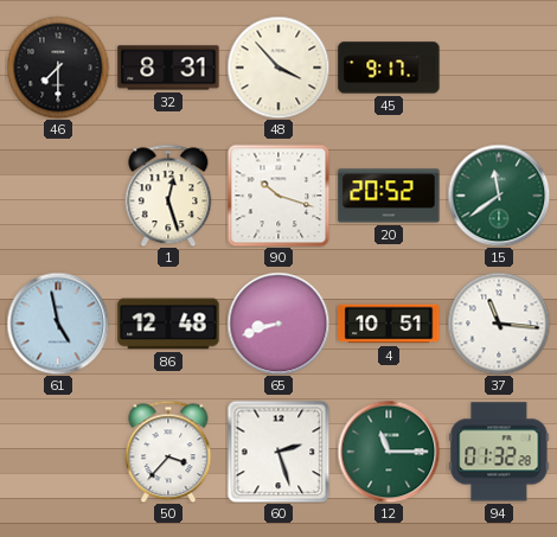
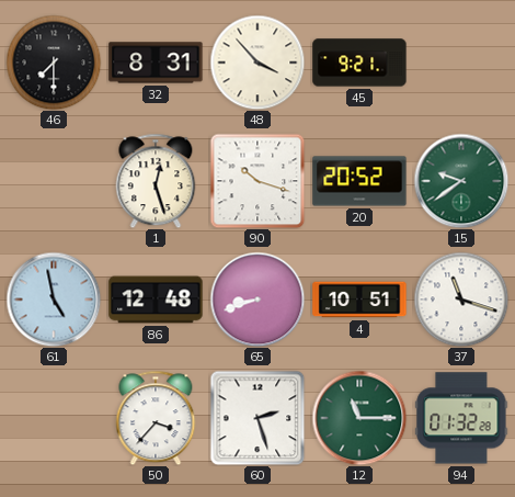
45: 9:17 -> 9:21
15: 11:39 -> 9:39
37: 11:16 -> 11:18
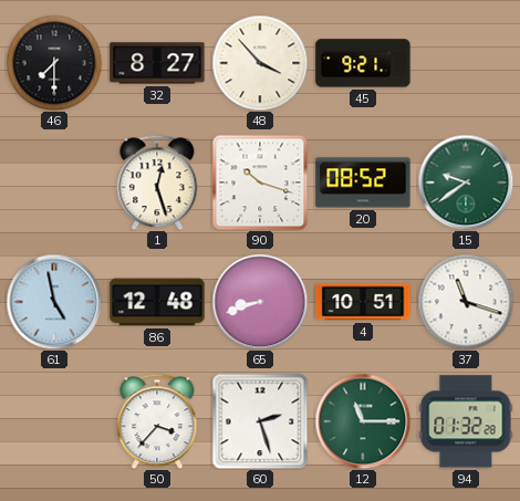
32: 8:31 -> 8:27
20: 20:52 -> 08:52
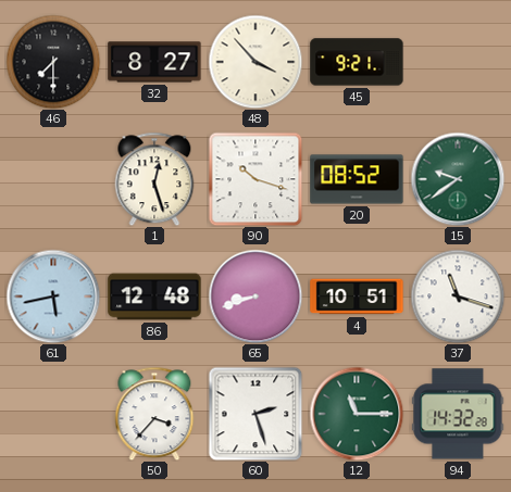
61: 4:58 -> 5:43
94: 01:32 -> 14:32
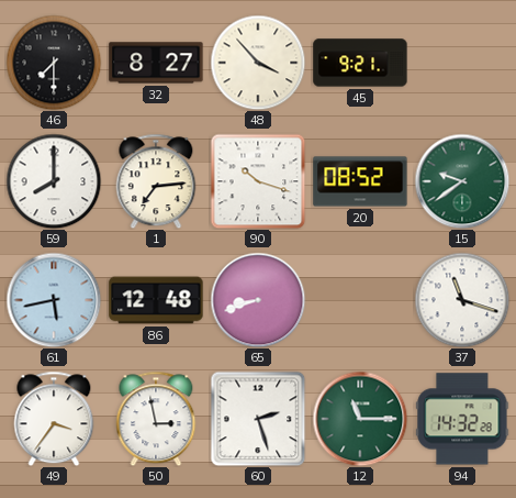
59: none -> 8:00
1: 12:27 -> 7:14
4: 10:51 -> none
49: none -> 3:36
50: 3:37 -> 2:58
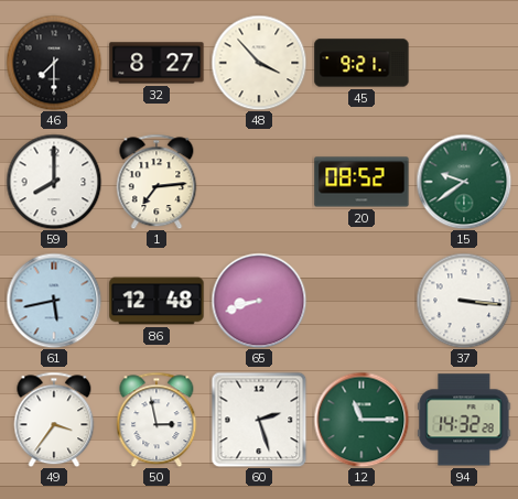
90: 10:18 -> none
37: 11:18 -> 3:16
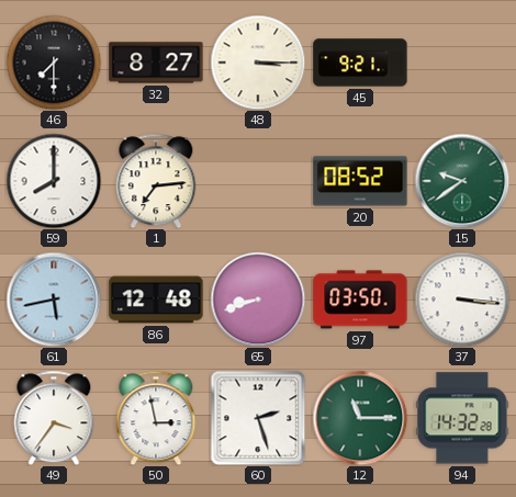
48: 3:53 -> 3:15
97: none -> 03:50
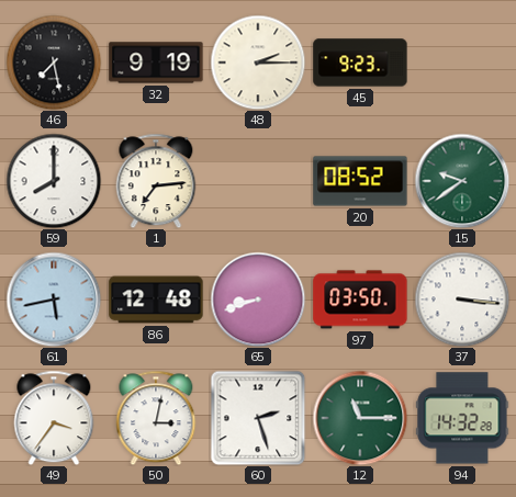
46: 7:30 -> 7:28
32: 8:27 -> 9:19
48: 3:15 -> 2:15
45: 9:21 -> 9:23
50: 2:58 -> 3:02
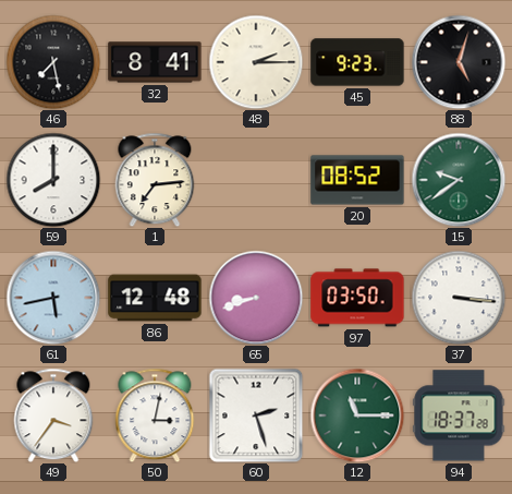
32: 9:19 -> 8:41
88: none -> 5:03
94: 14:32 -> 18:37
